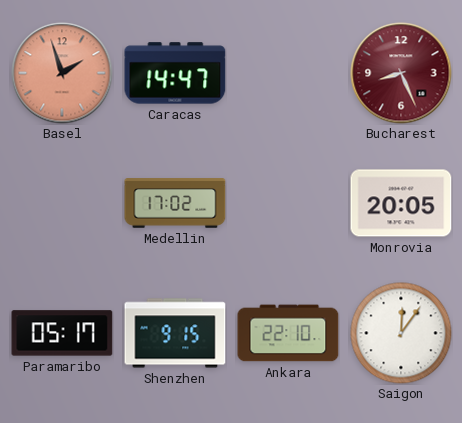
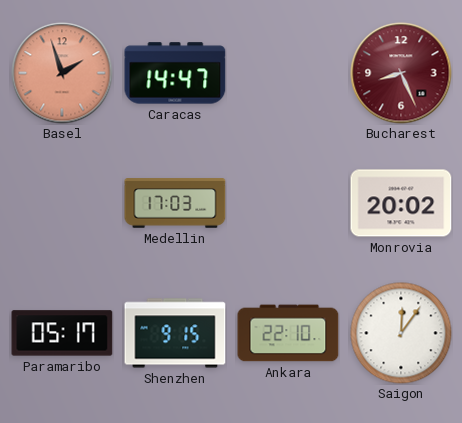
Medellin: 17:02 -> 17:03
Monrovia: 20:05 -> 20:02
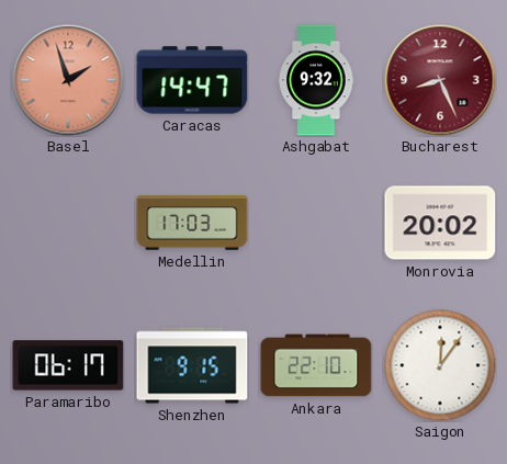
Ashgabat: none -> 9:32
Paramaribo: 05:17 -> 06:17
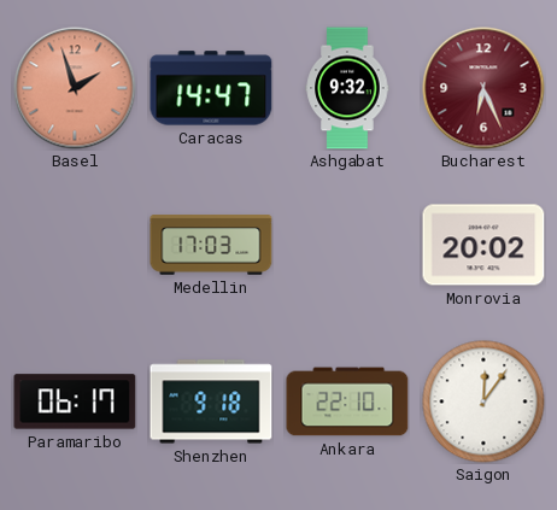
Bucharest: 8:26 -> 6:26
Shenzhen: 9:15 -> 9:18
